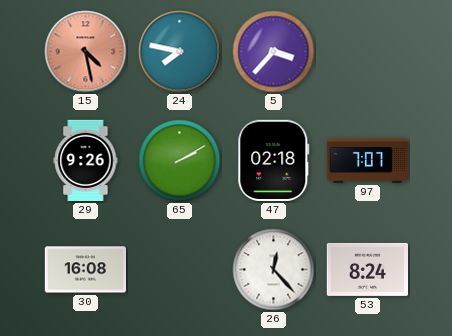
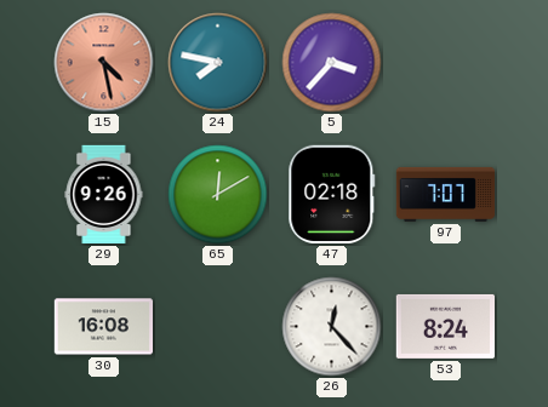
65: 2:10 -> 12:10
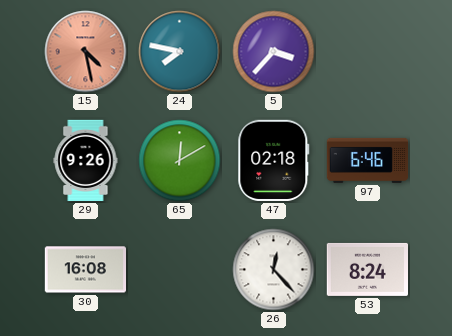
97: 7:07 -> 6:46
